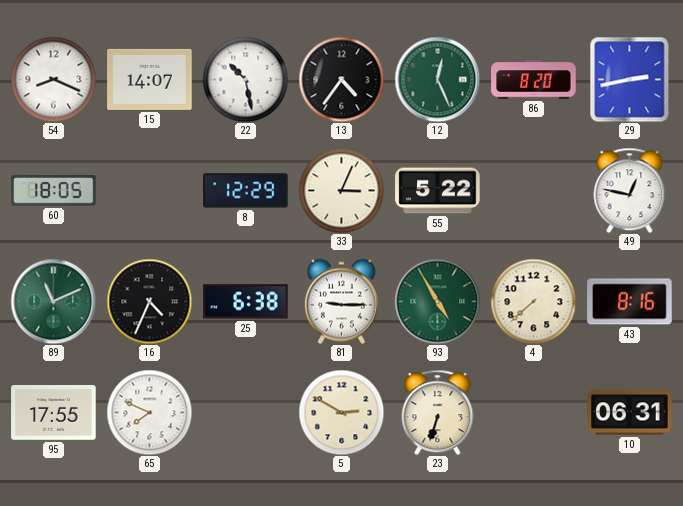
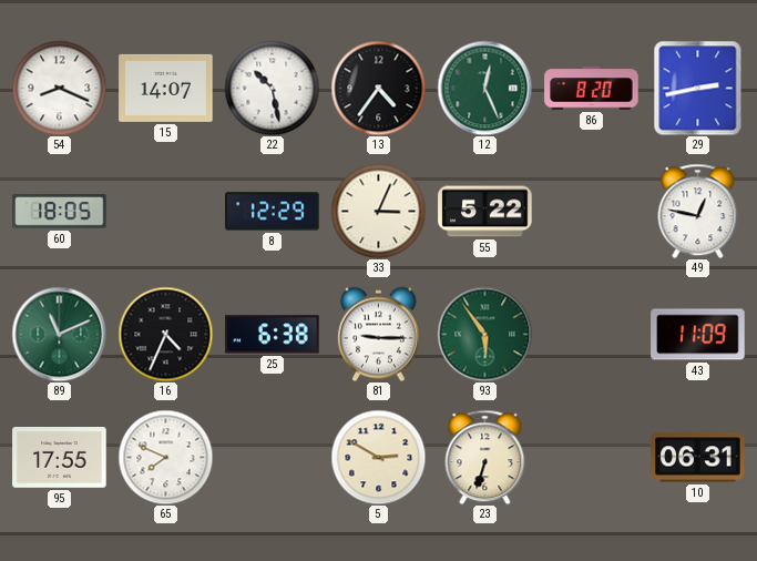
93: 4:55 -> 5:54
4: 7:38 -> none
43: 8:16 -> 11:09
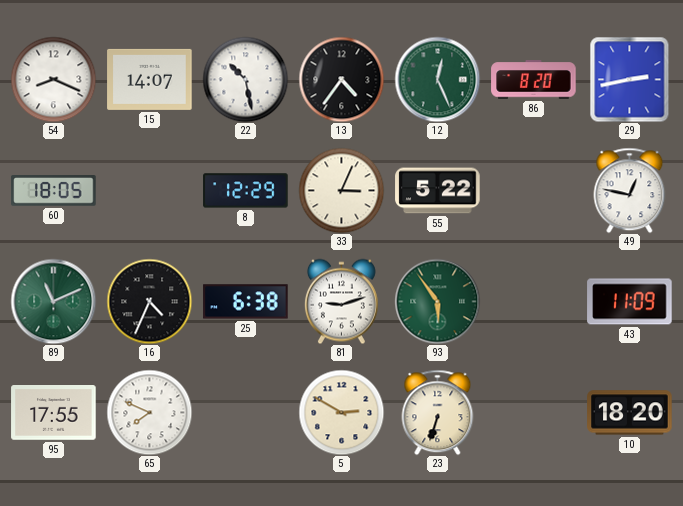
81: 9:15 -> 9:12
10: 06:31 -> 18:20
